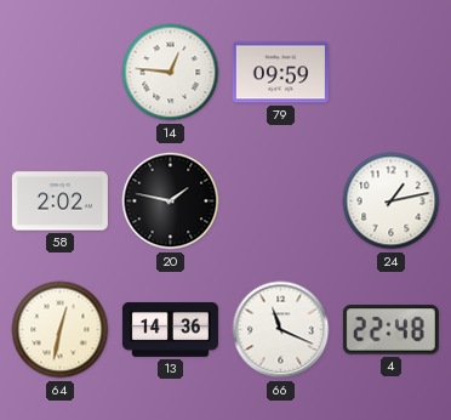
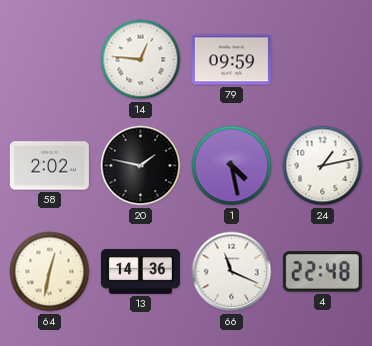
1: none -> 4:28
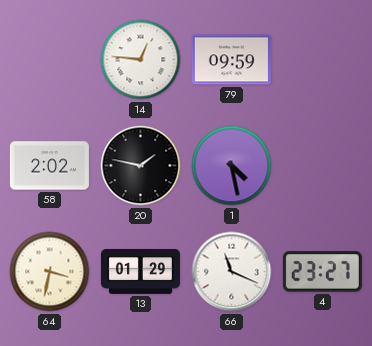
24: 1:13 -> none
64: 12:32 -> 3:32
13: 14:36 -> 01:29
4: 22:48 -> 23:27
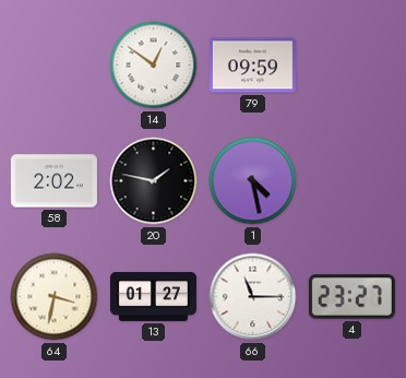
14: 12:46 -> 12:51
13: 01:29 -> 01:27
66: 11:19 -> 11:15
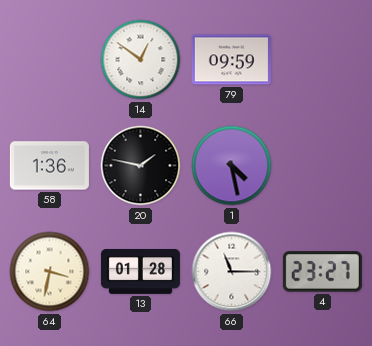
58: 2:02 -> 1:36
13: 01:27 -> 01:28
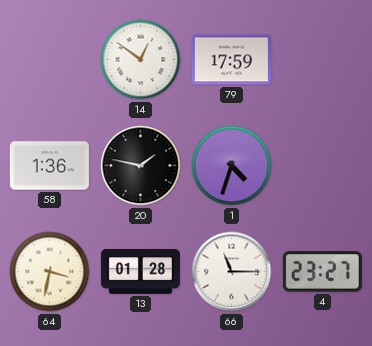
79: 09:59 -> 17:59
1: 4:28 -> 4:33
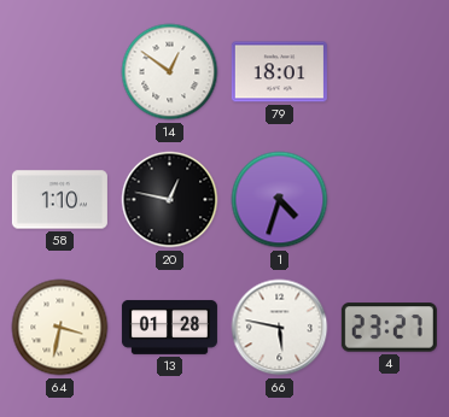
79: 17:59 -> 18:01
58: 1:36 -> 1:10
20: 1:47 -> 12:47
66: 11:15 -> 5:47
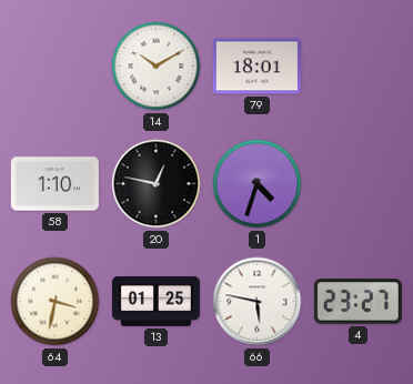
14: 12:51 -> 10:10
13: 01:28 -> 01:25
